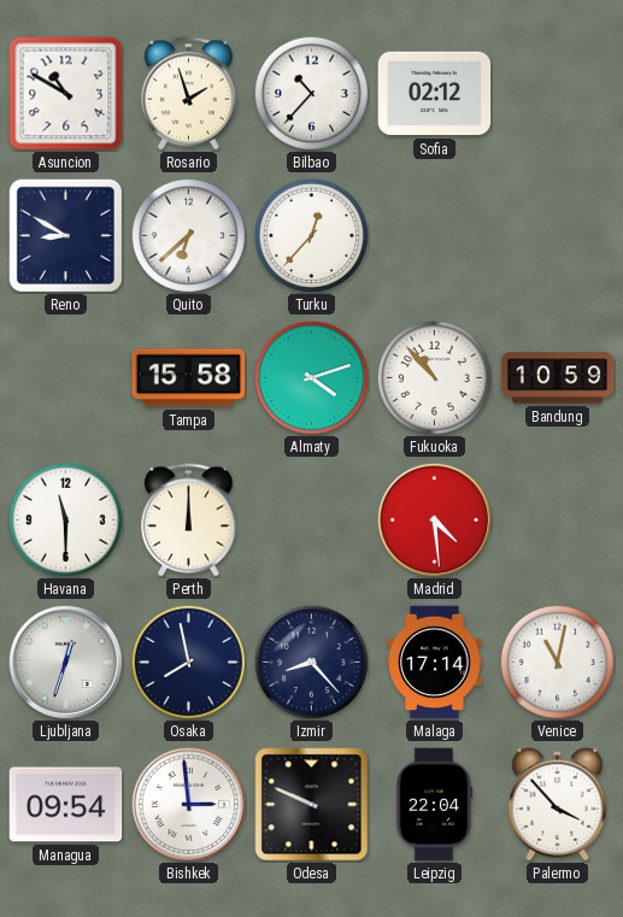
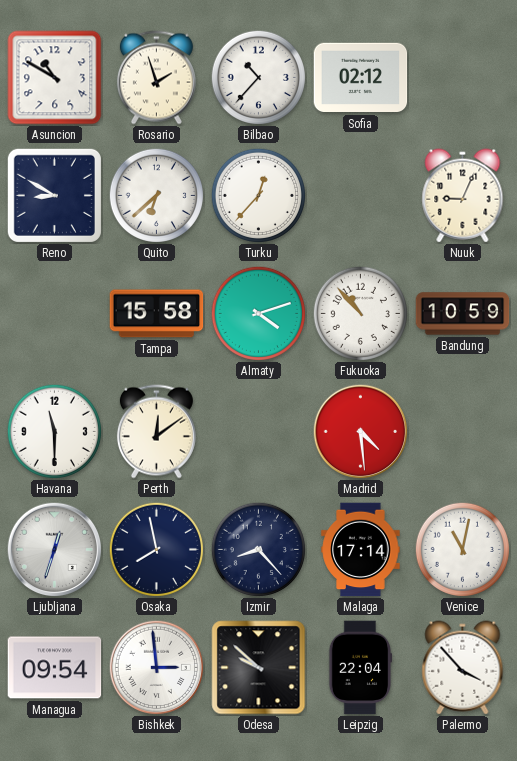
Nuuk: none -> 9:04
Perth: 12:00 -> 12:09
Odesa: 9:49 -> 9:52
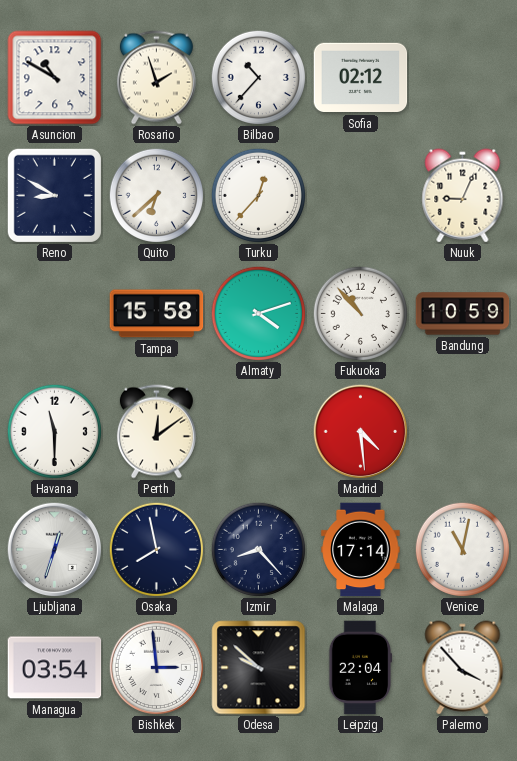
Managua: 09:54 -> 03:54
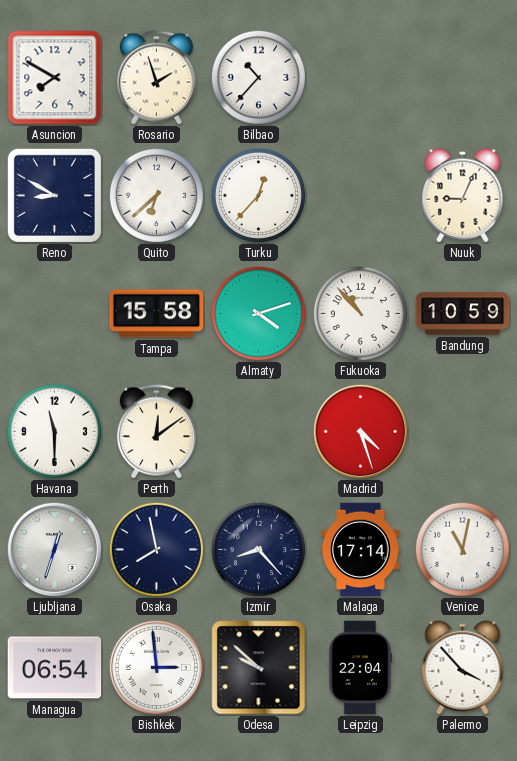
Asuncion: 10:50 -> 7:50
Sofia: 02:12 -> none
Madrid: 4:29 -> 4:27
Managua: 03:54 -> 06:54
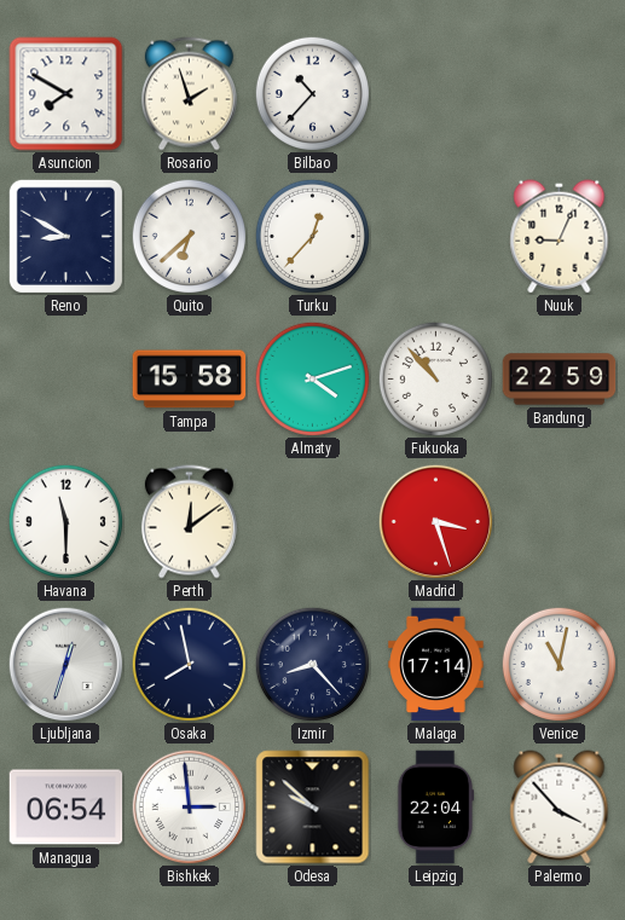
Bandung: 10:59 -> 22:59
Madrid: 4:27 -> 3:27
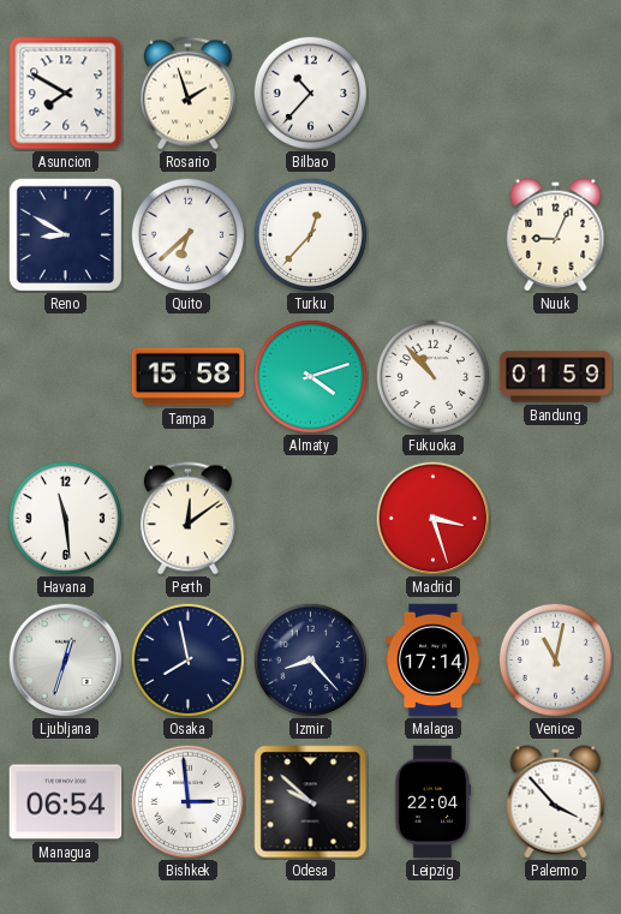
Bandung: 22:59 -> 01:59
Havana: 11:30 -> 11:29
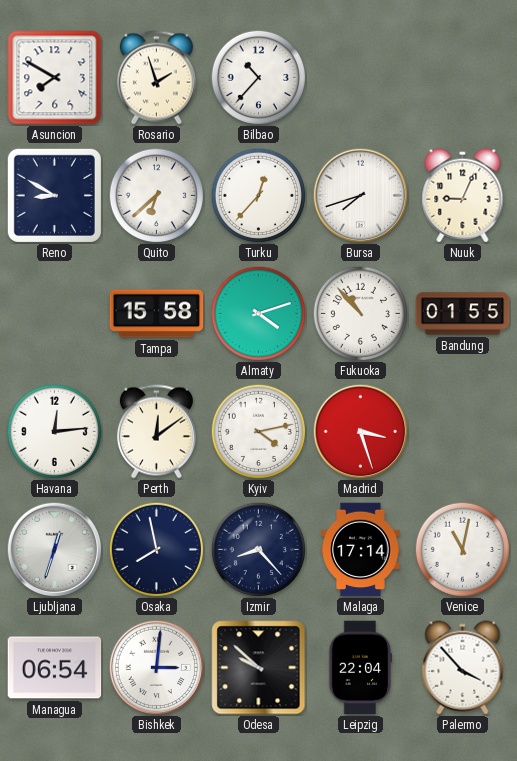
Bursa: none -> 7:42
Bandung: 01:59 -> 01:55
Havana: 11:29 -> 12:14
Kyiv: none -> 4:13
Bishkek: 2:59 -> 3:01
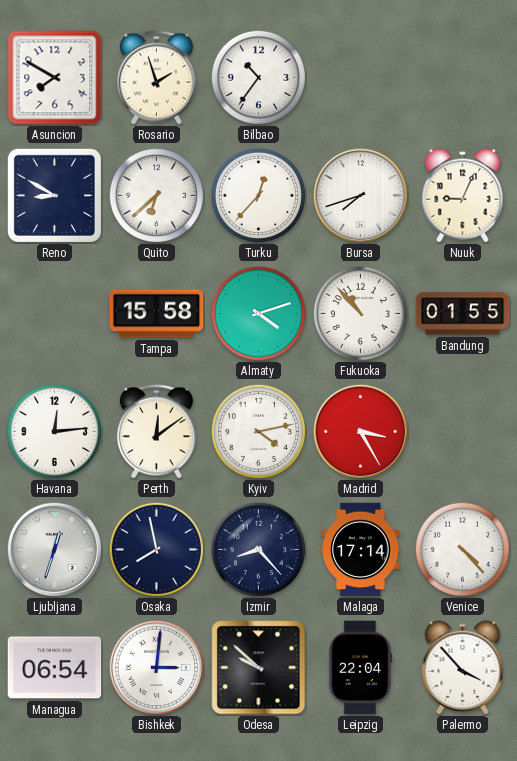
Bilbao: 10:37 -> 10:36
Madrid: 3:27 -> 3:25
Venice: 11:02 -> 4:23
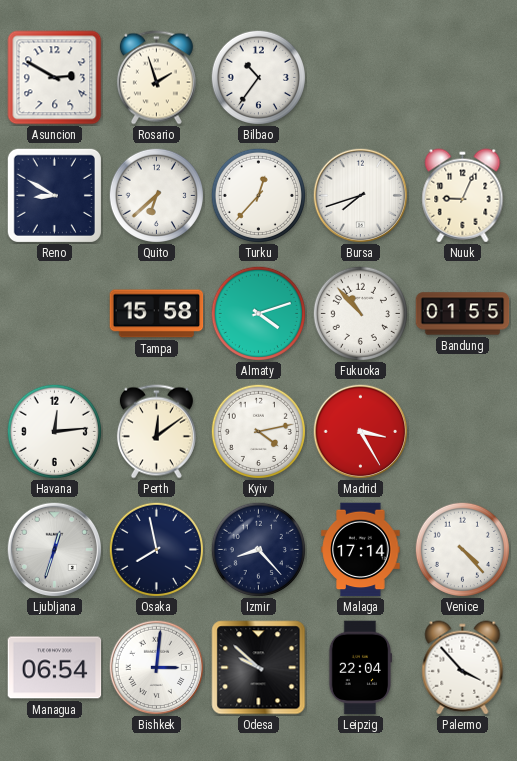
Asuncion: 7:50 -> 2:50
